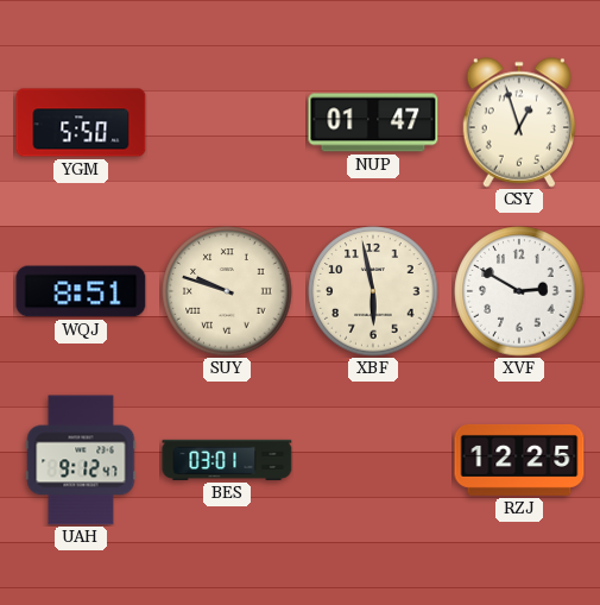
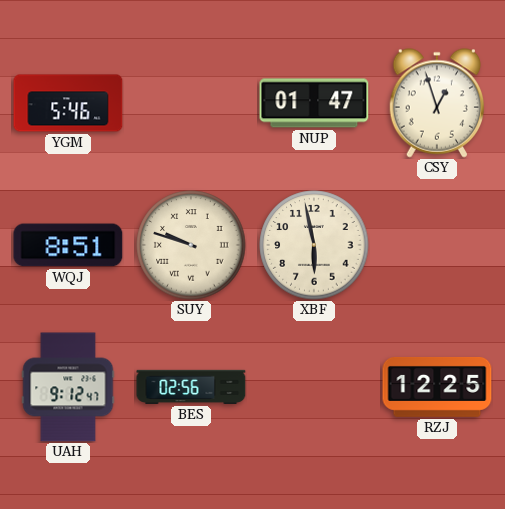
YGM: 5:50 -> 5:46
XVF: 2:50 -> none
BES: 03:01 -> 02:56
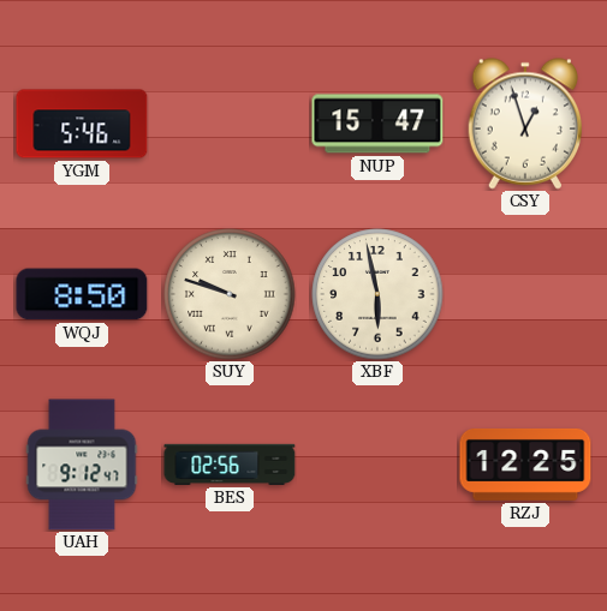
NUP: 01:47 -> 15:47
WQJ: 8:51 -> 8:50
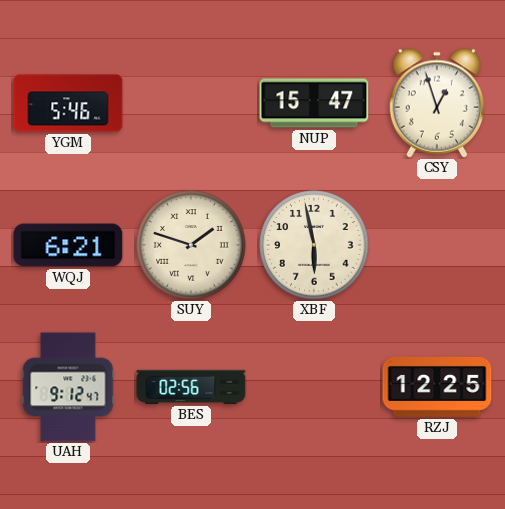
WQJ: 8:50 -> 6:21
SUY: 9:48 -> 1:48
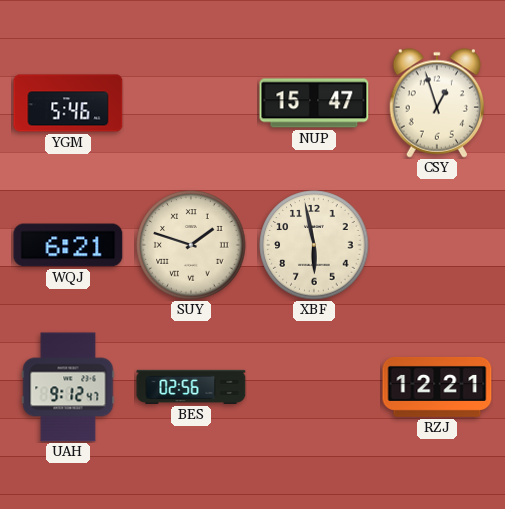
RZJ: 12:25 -> 12:21
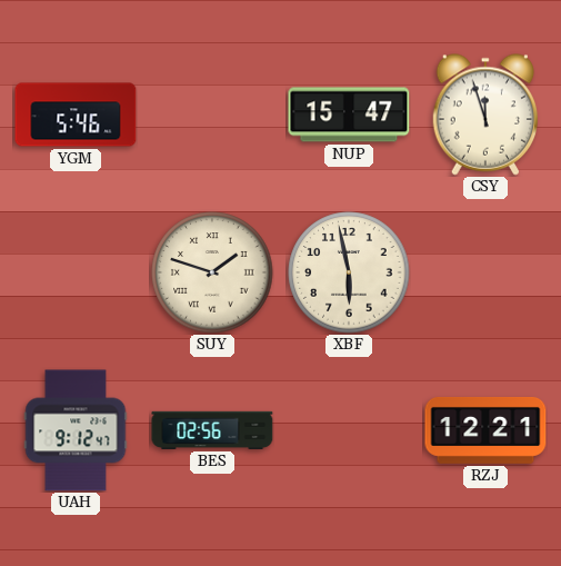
CSY: 12:57 -> 11:57
WQJ: 6:21 -> none
